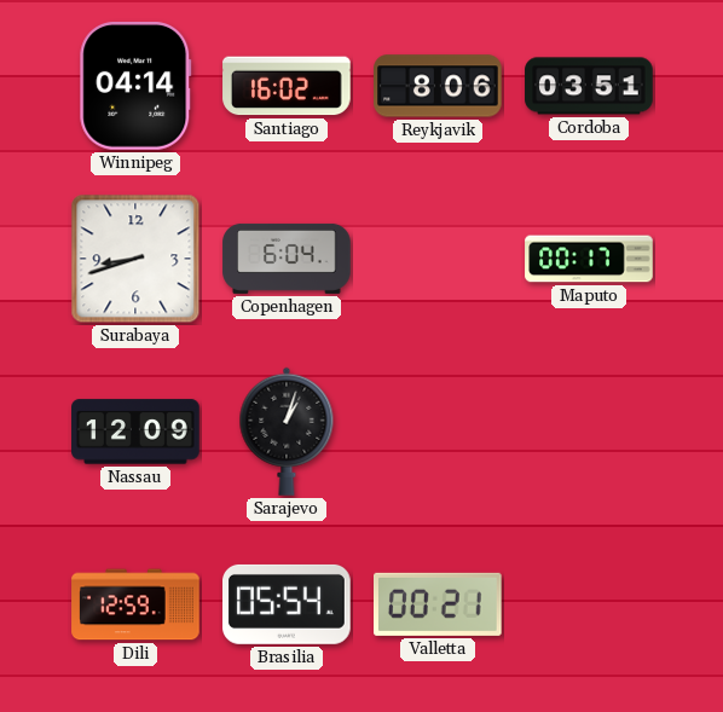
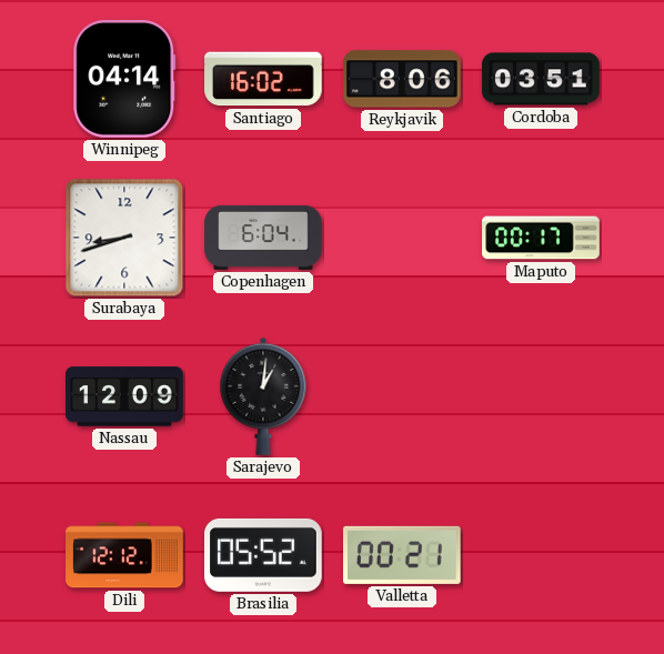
Sarajevo: 1:03 -> 1:01
Dili: 12:59 -> 12:12
Brasilia: 05:54 -> 05:52
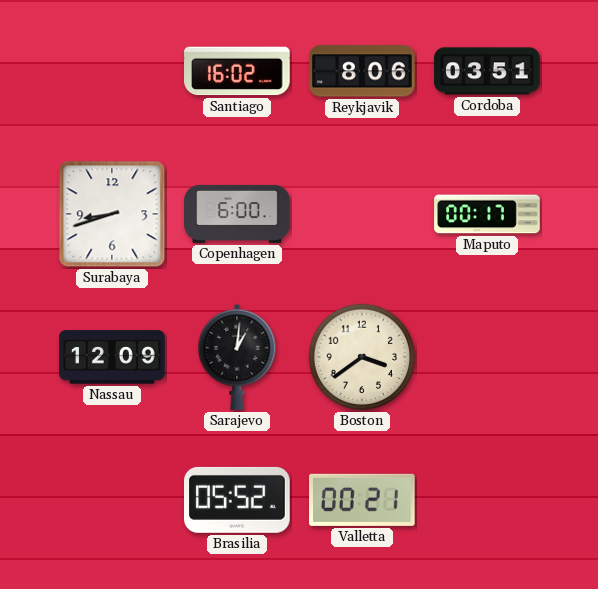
Winnipeg: 04:14 -> none
Copenhagen: 6:04 -> 6:00
Boston: none -> 3:39
Dili: 12:12 -> none
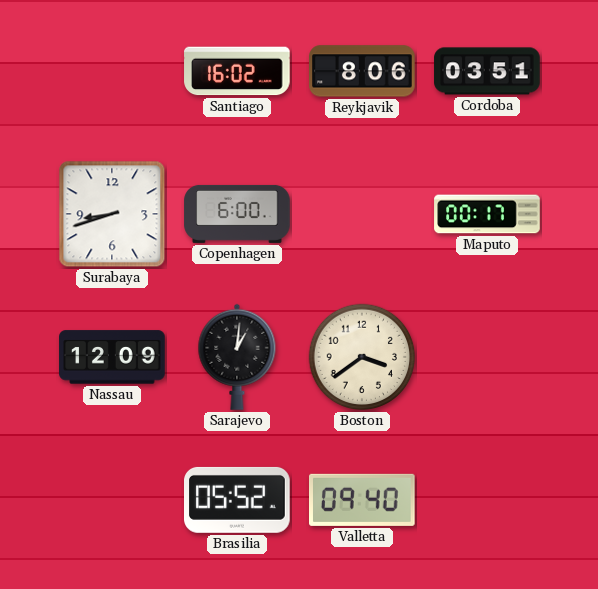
Valletta: 00:21 -> 09:40
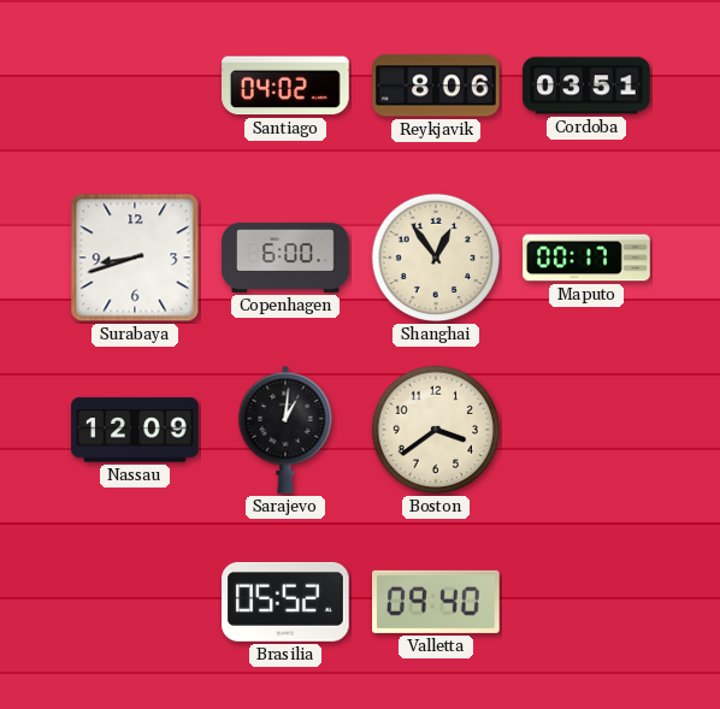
Santiago: 16:02 -> 04:02
Shanghai: none -> 12:54
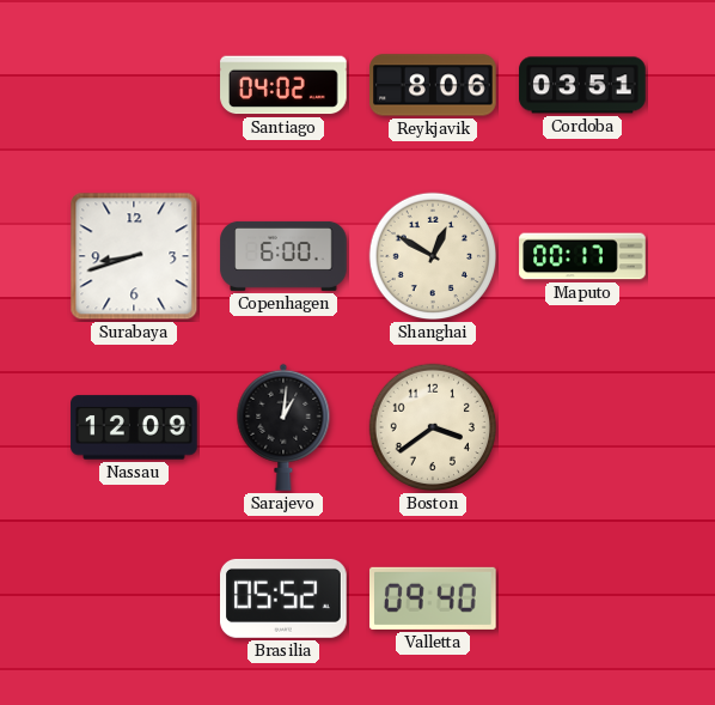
Shanghai: 12:54 -> 12:50
